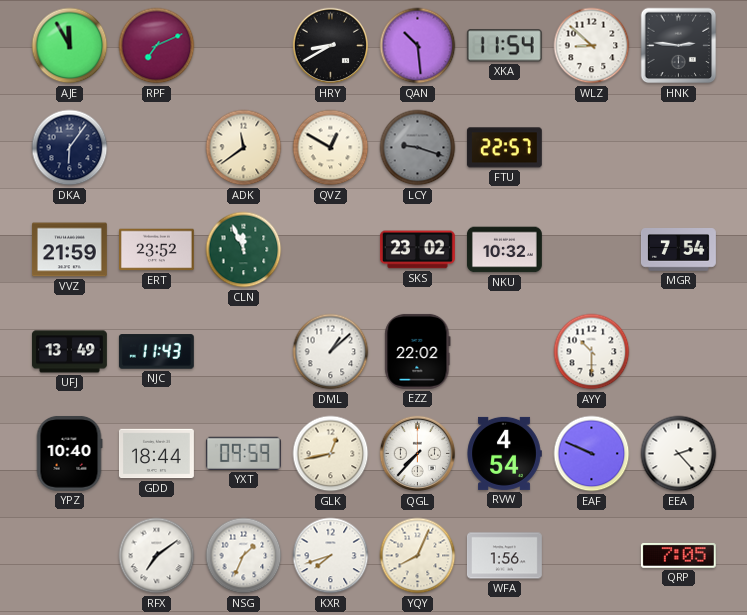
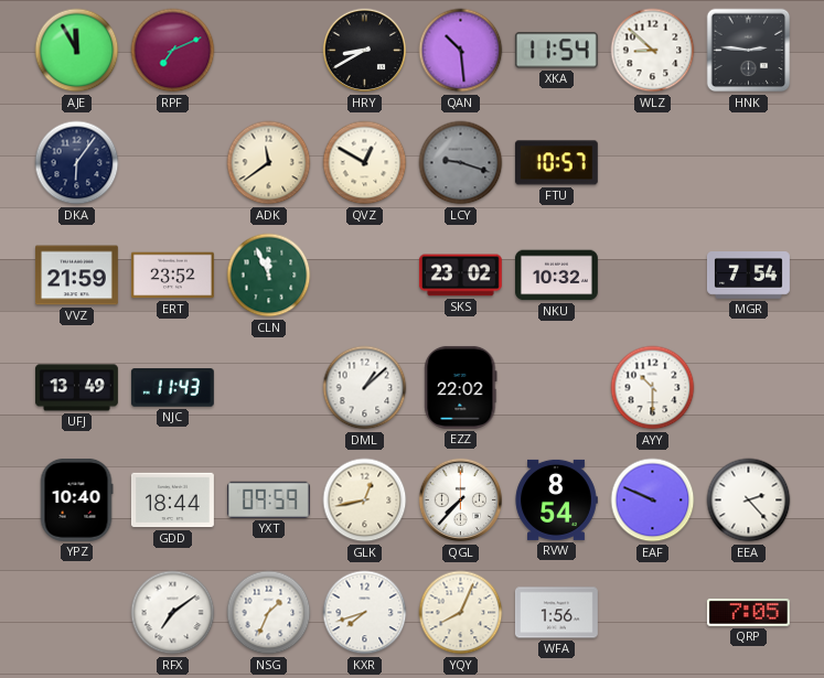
FTU: 22:57 -> 10:57
RVW: 4:54 -> 8:54
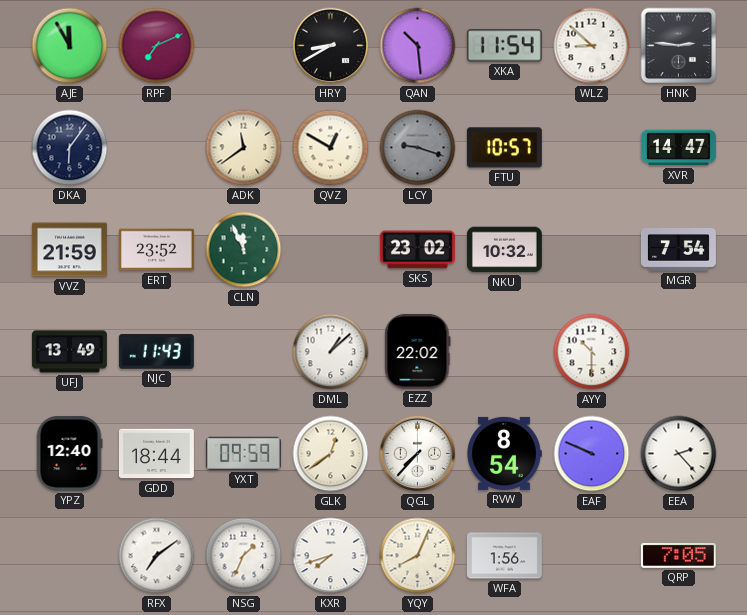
XVR: none -> 14:47
YPZ: 10:40 -> 12:40
GLK: 12:43 -> 12:39
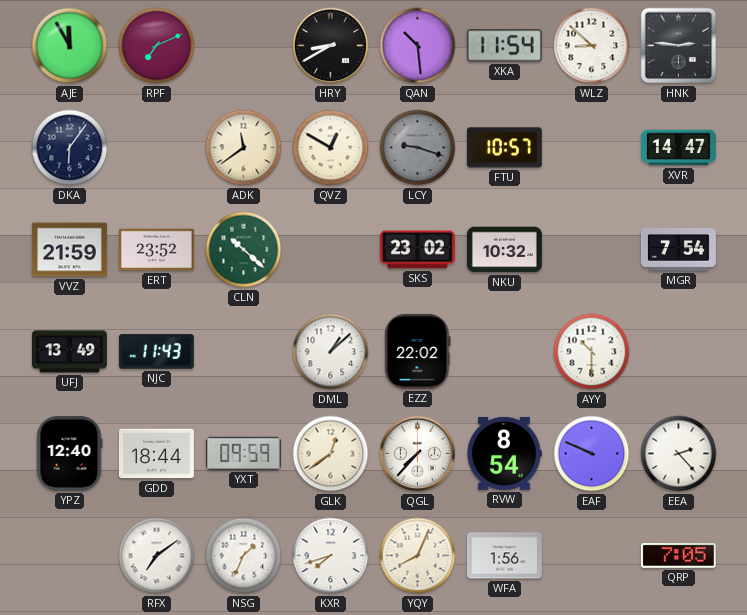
CLN: 11:56 -> 10:22
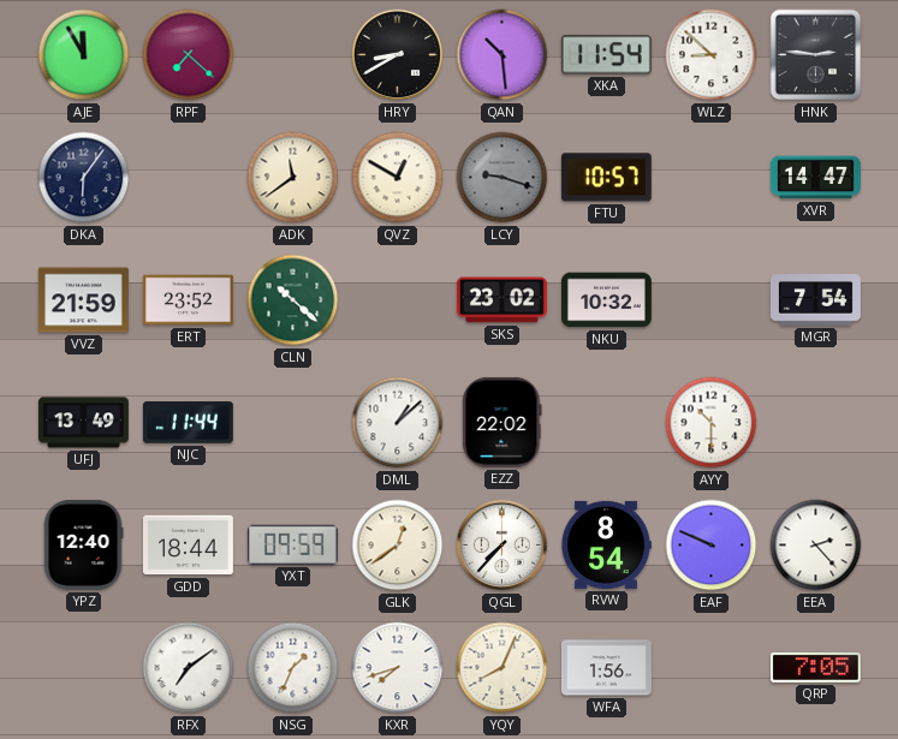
RPF: 7:11 -> 7:22
NJC: 11:43 -> 11:44
